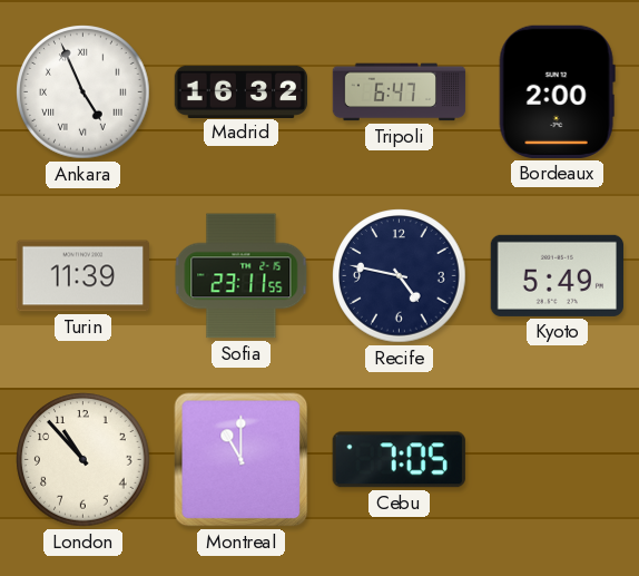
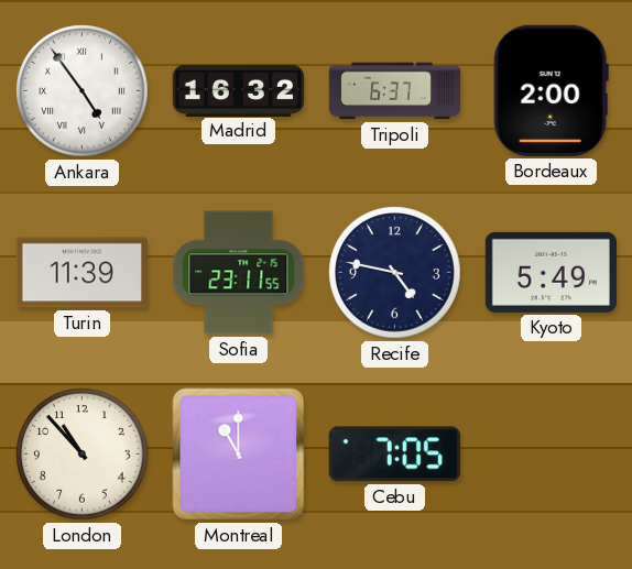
Ankara: 4:56 -> 4:54
Tripoli: 6:47 -> 6:37
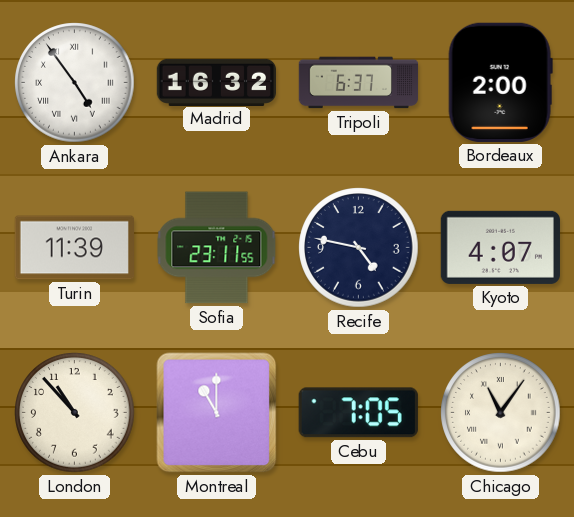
Kyoto: 5:49 -> 4:07
Chicago: none -> 11:06
